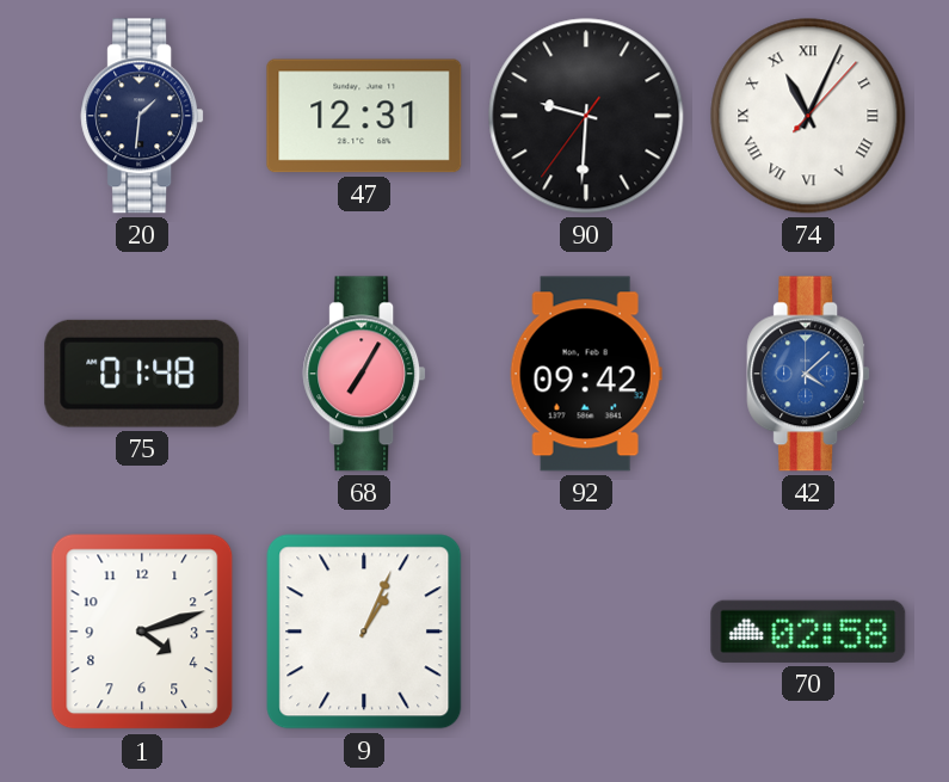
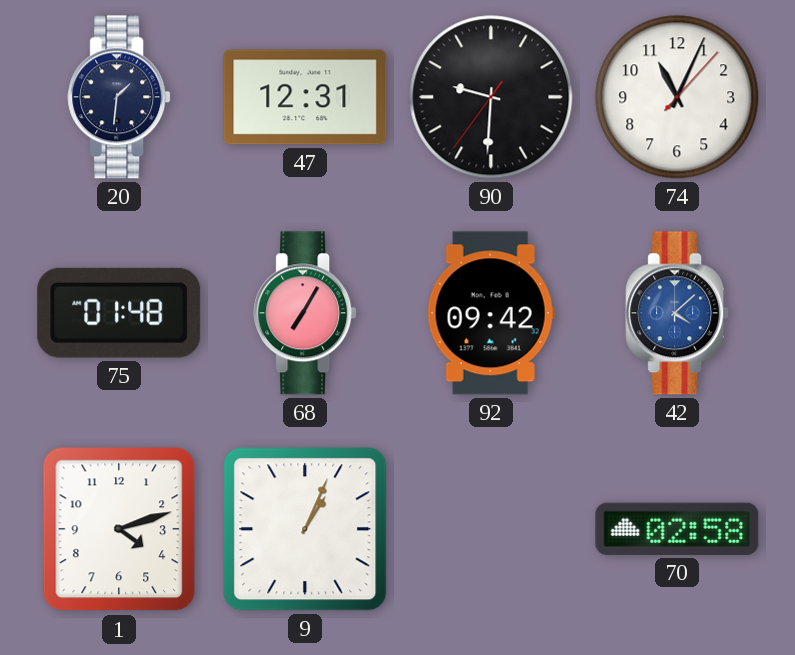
74 numerals: Roman -> Arabic
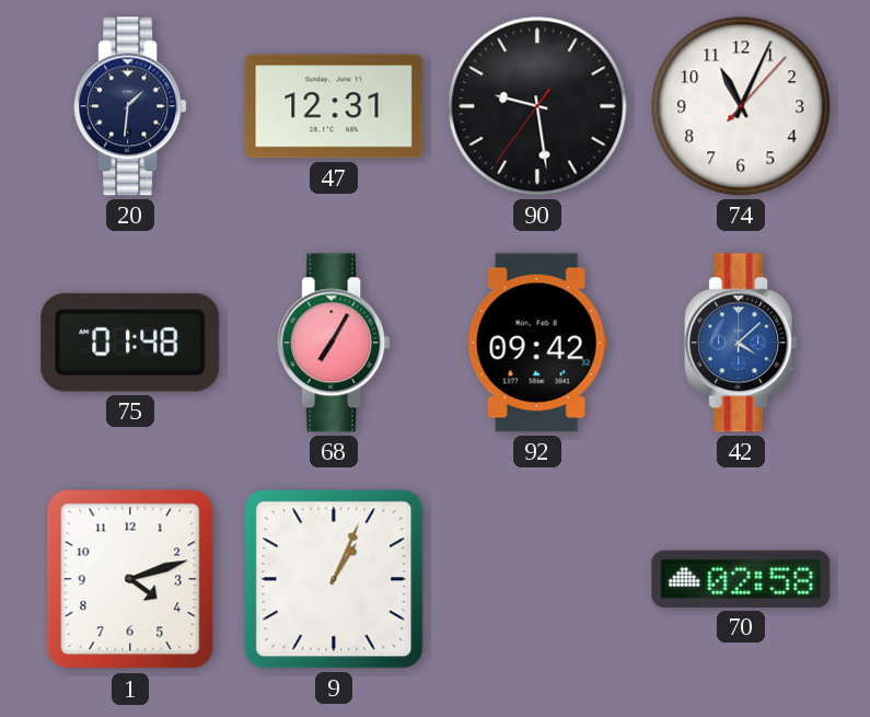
90: 9:30 -> 9:28
